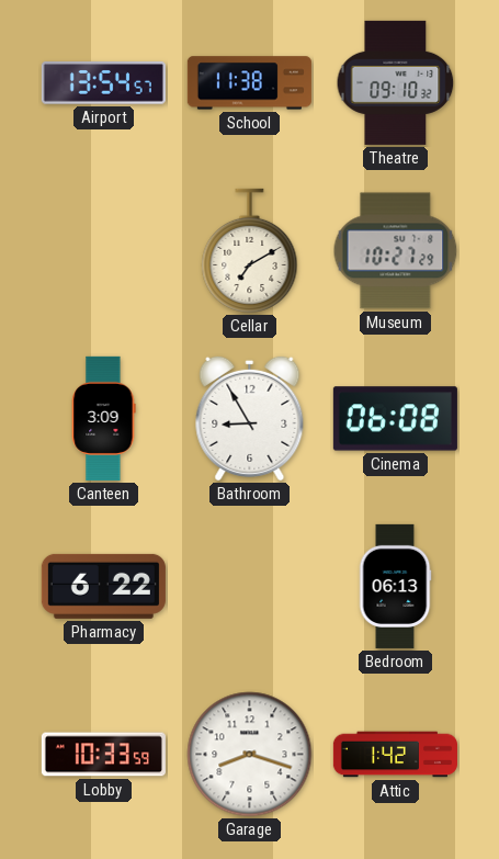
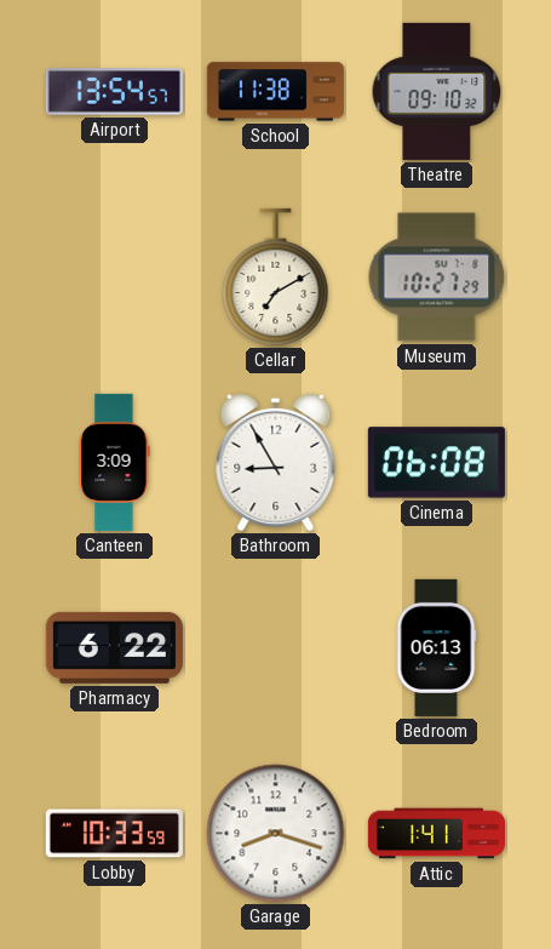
Attic: 1:42 -> 1:41
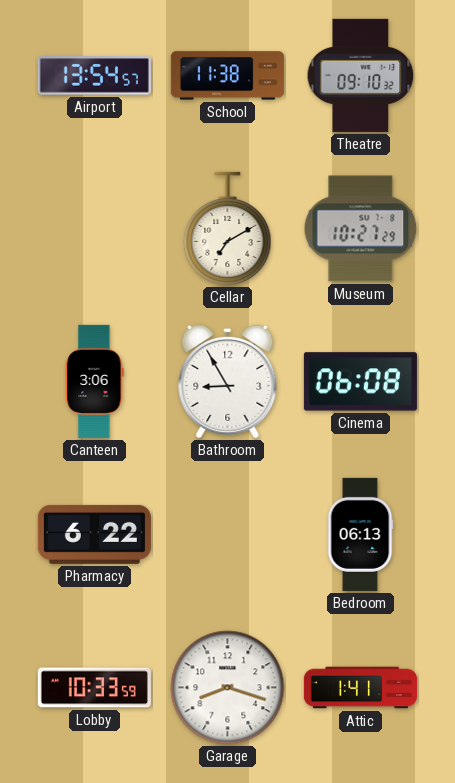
Canteen: 3:09 -> 3:06
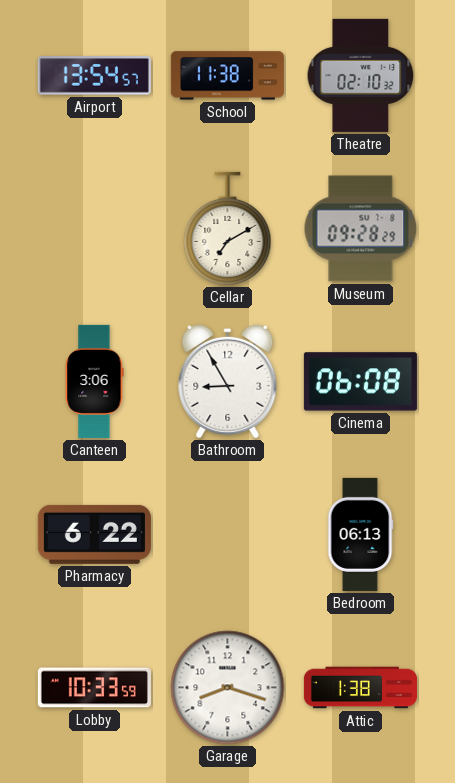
Theatre: 09:10 -> 02:10
Museum: 10:27 -> 09:28
Attic: 1:41 -> 1:38
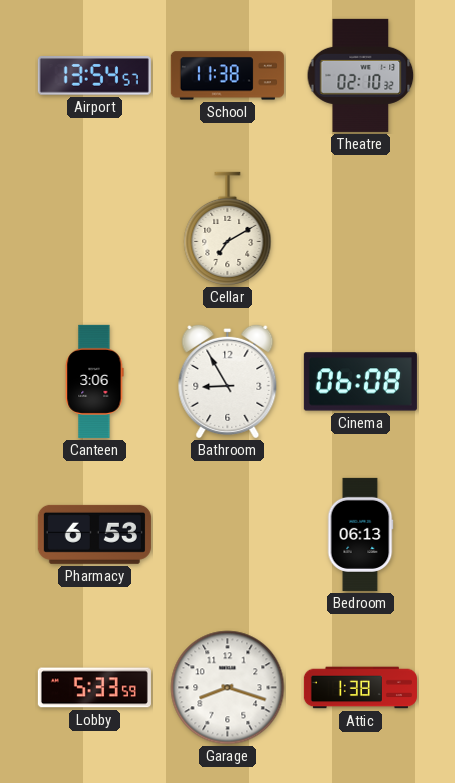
Museum: 09:28 -> none
Pharmacy: 6:22 -> 6:53
Lobby: 10:33 -> 5:33
